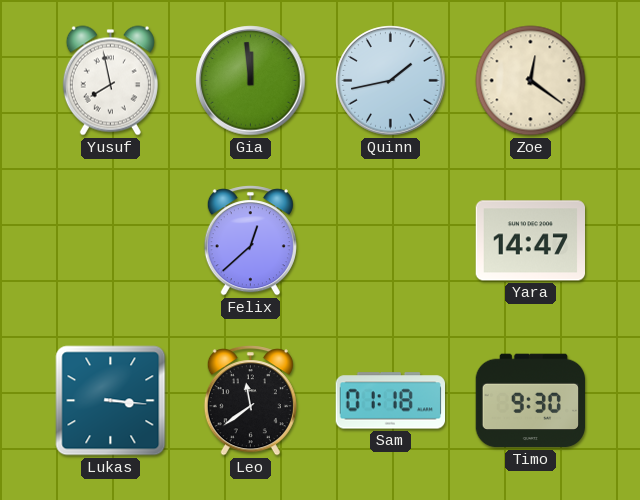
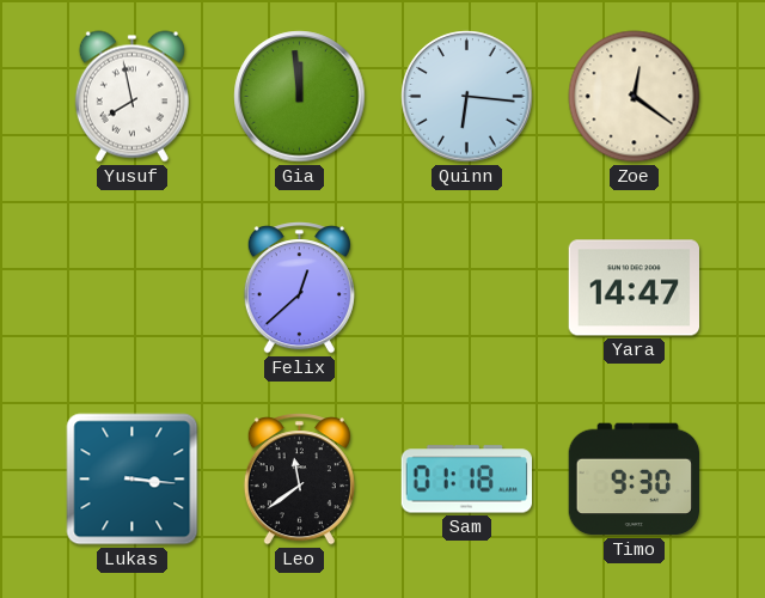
Quinn: 1:43 -> 6:16
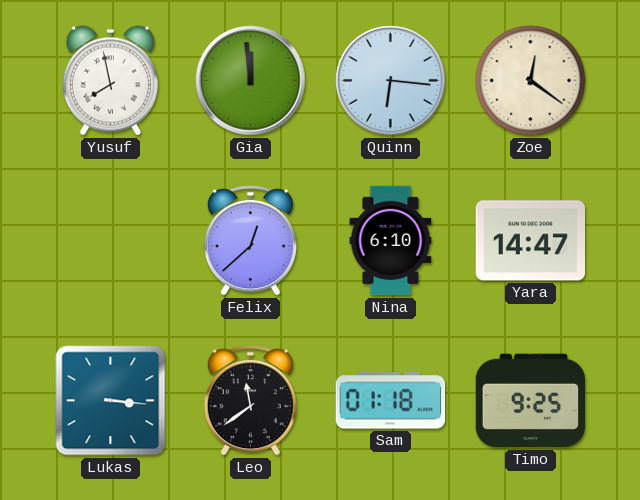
Nina: none -> 6:10
Timo: 9:30 -> 9:25
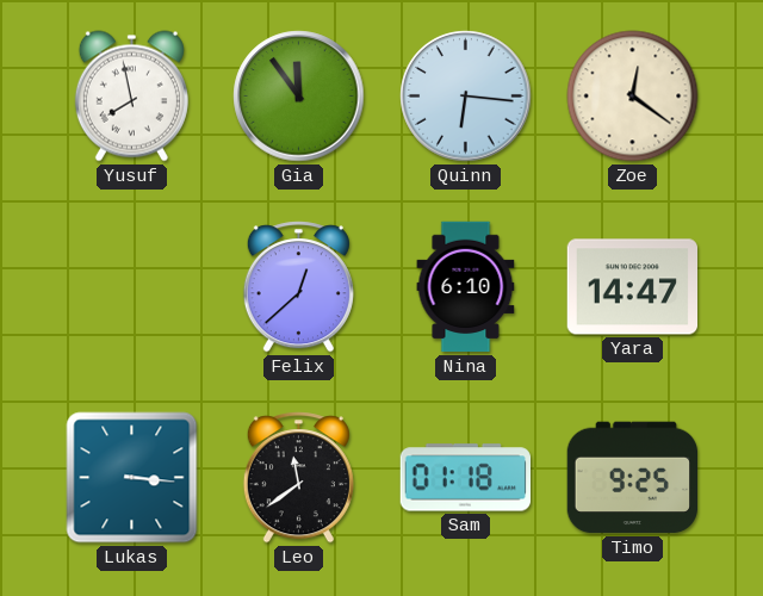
Gia: 11:59 -> 11:54
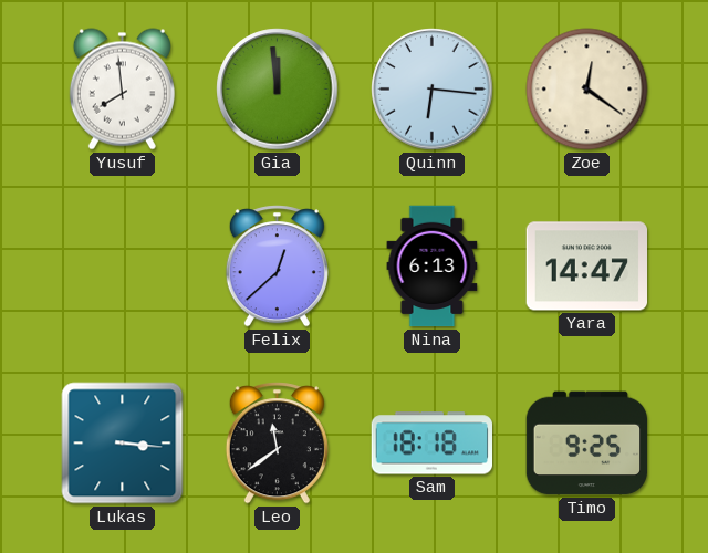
Yusuf: 7:58 -> 7:59
Gia: 11:54 -> 11:59
Nina: 6:10 -> 6:13
Sam: 01:18 -> 18:18
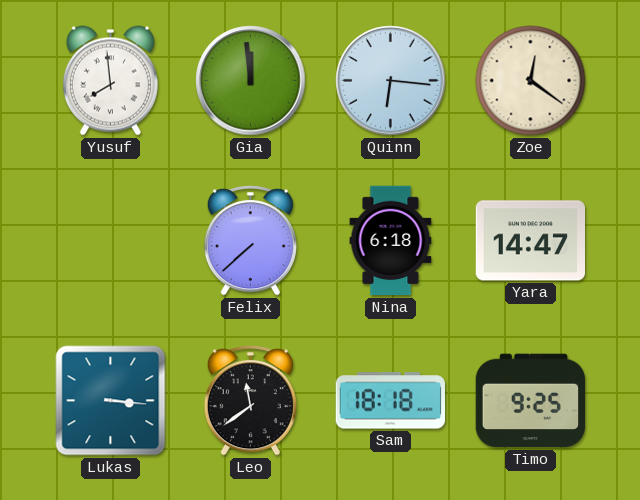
Felix: 12:38 -> 7:38
Nina: 6:13 -> 6:18
